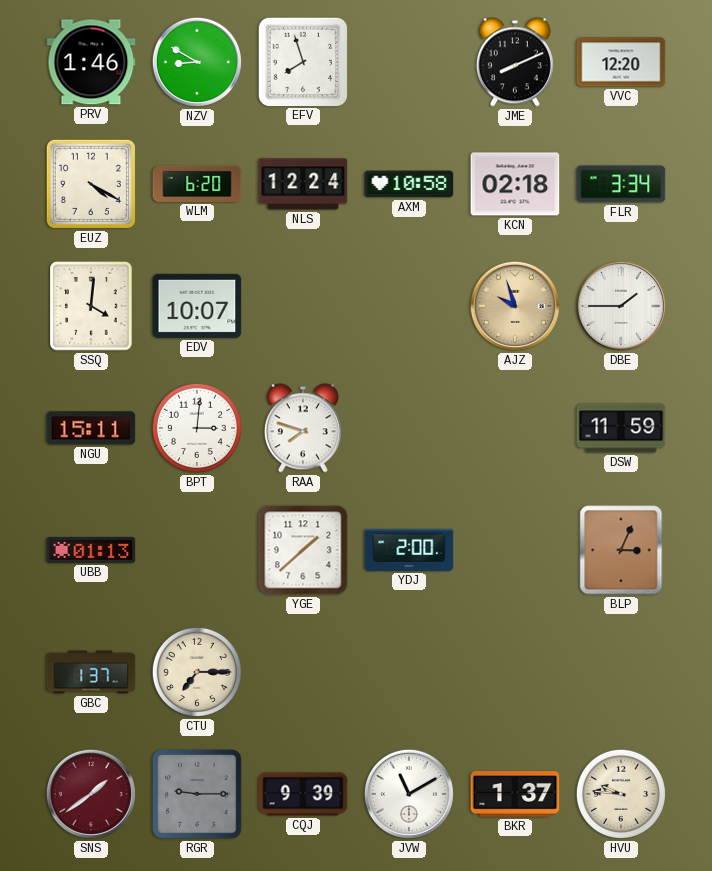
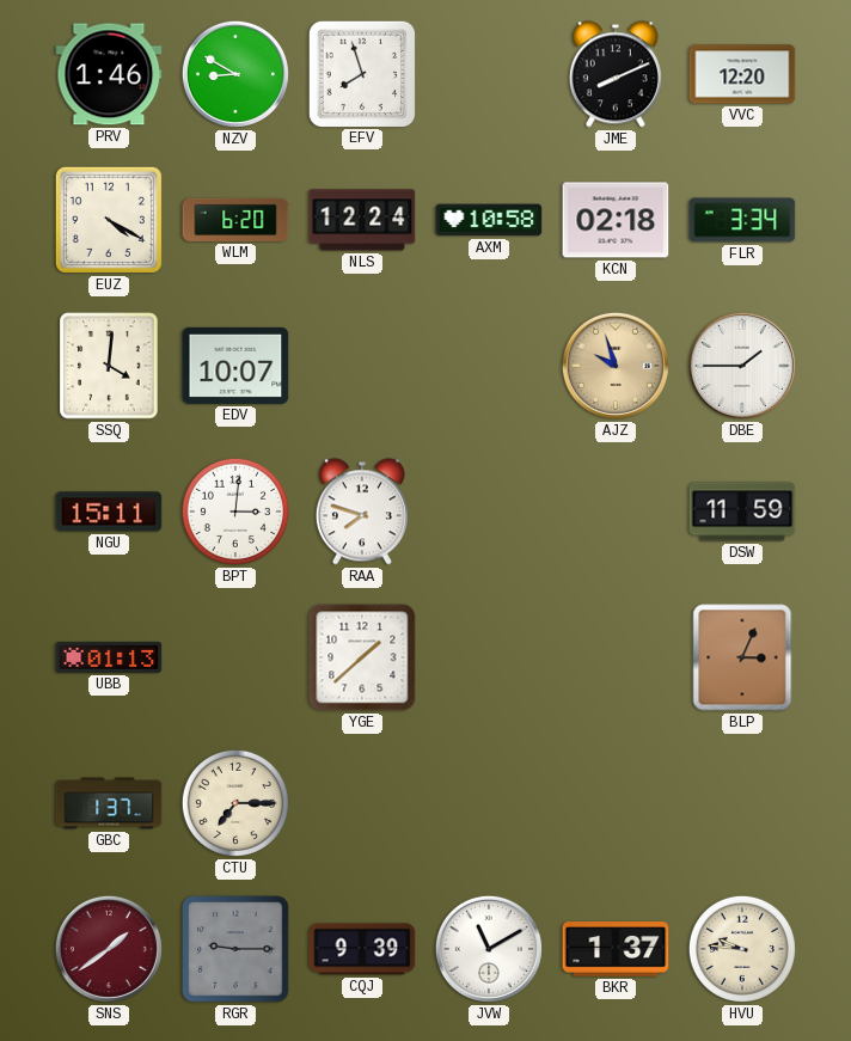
YDJ: 2:00 -> none
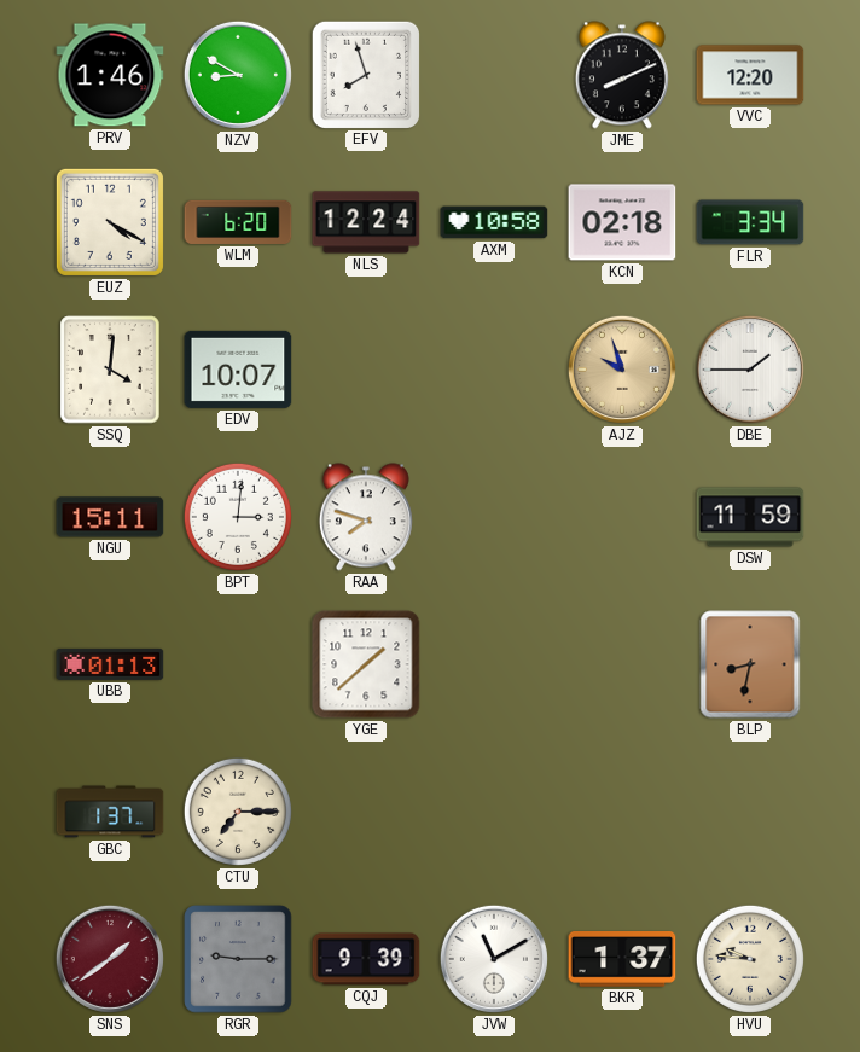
BLP: 3:04 -> 8:32
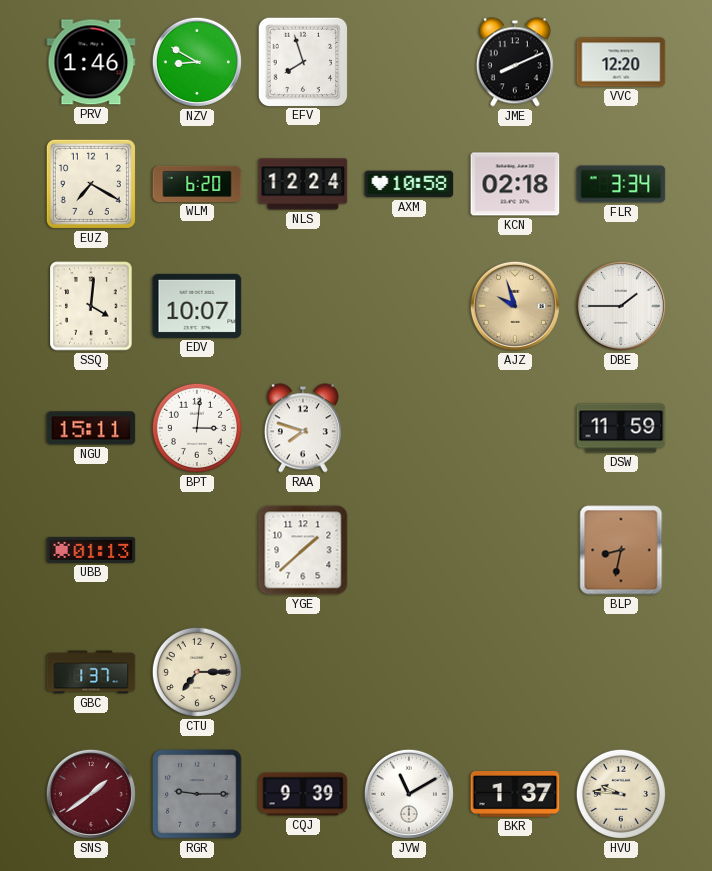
EUZ: 4:20 -> 7:20
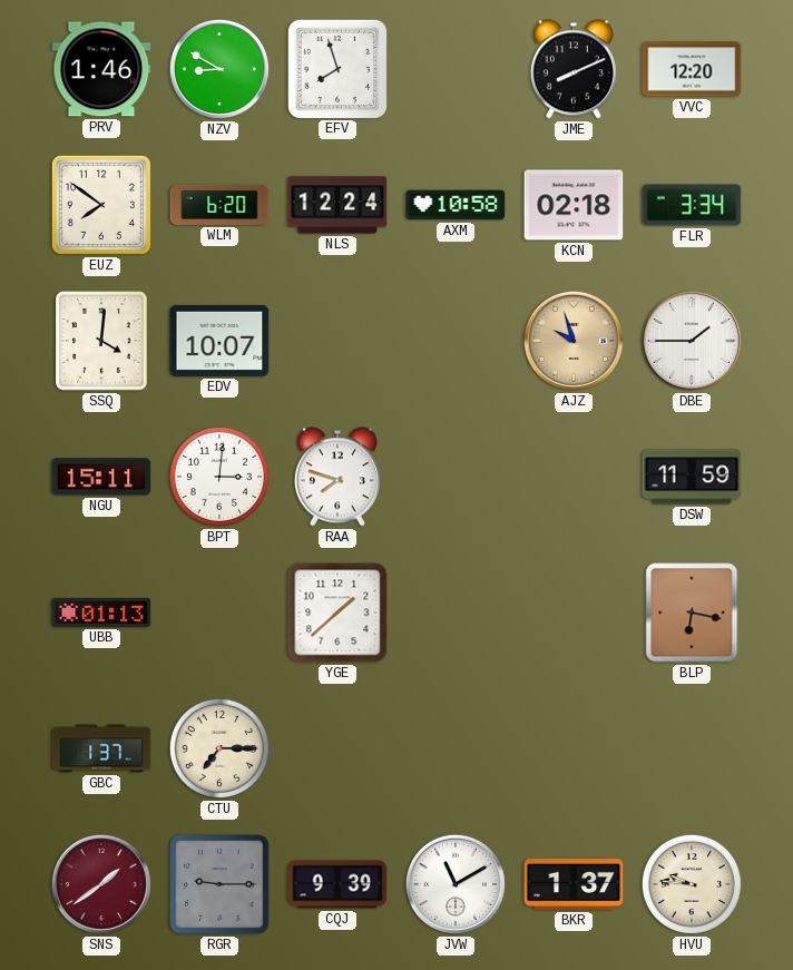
EUZ: 7:20 -> 7:51
BLP: 8:32 -> 6:17
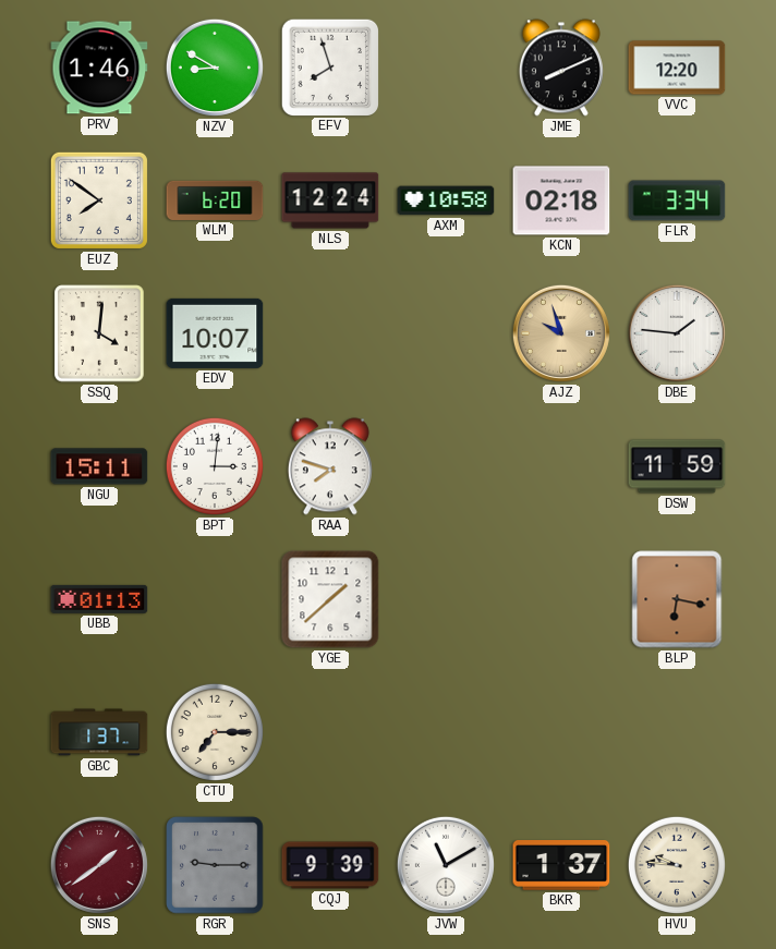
DBE: 1:45 -> 1:46
